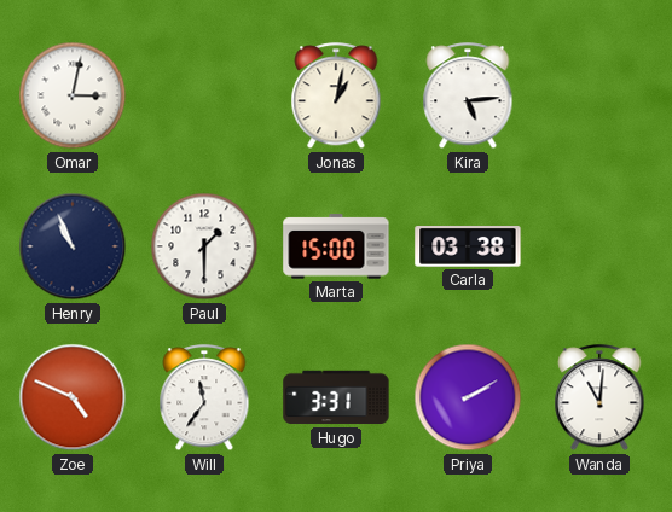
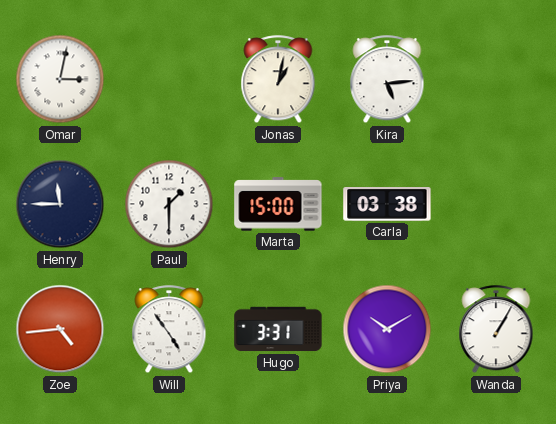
Henry: 10:56 -> 11:45
Zoe: 4:49 -> 4:44
Will: 11:36 -> 4:54
Priya: 2:10 -> 10:10
Wanda: 11:01 -> 1:05
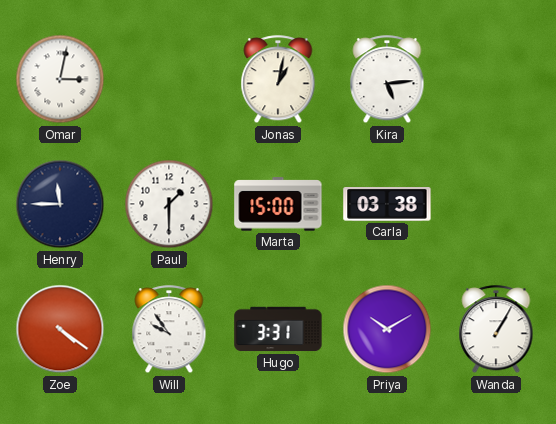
Zoe: 4:44 -> 4:21
Will: 4:54 -> 9:54
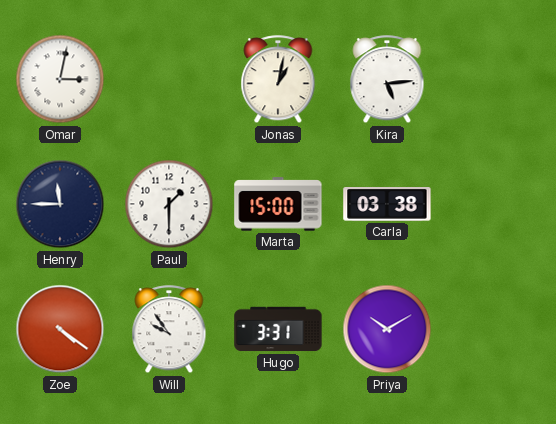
Wanda: 1:05 -> none
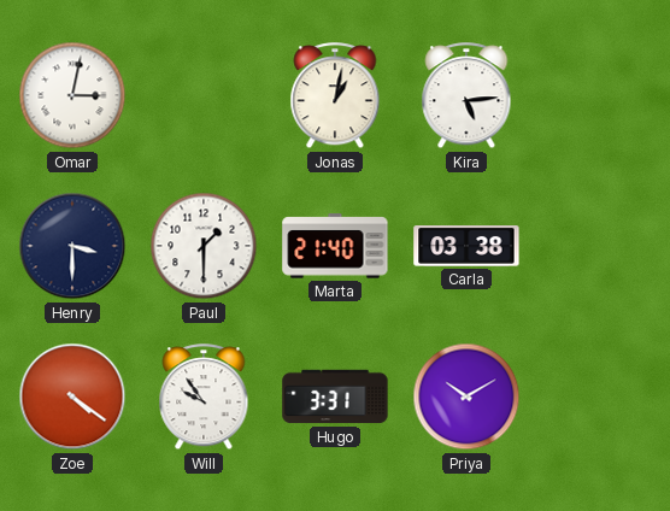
Henry: 11:45 -> 3:30
Marta: 15:00 -> 21:40
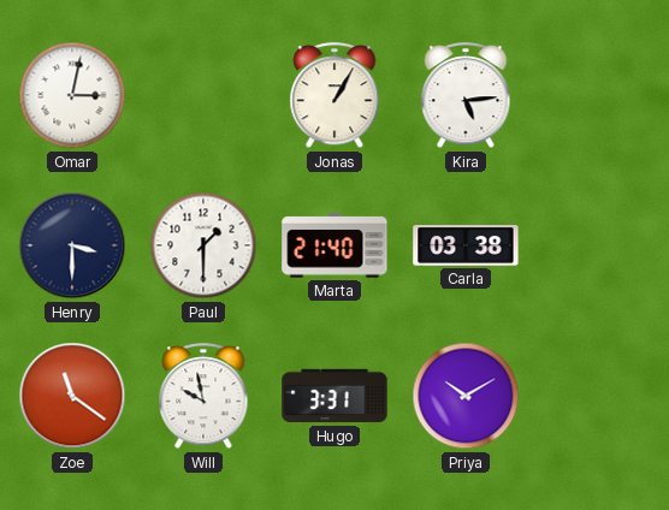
Jonas: 1:02 -> 1:05
Zoe: 4:21 -> 11:21
Will: 9:54 -> 9:58
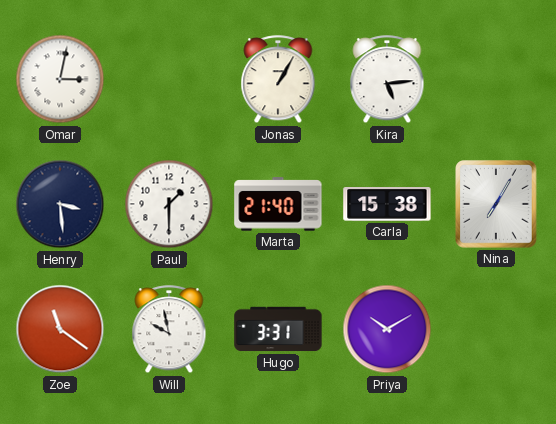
Henry: 3:30 -> 3:29
Carla: 03:38 -> 15:38
Nina: none -> 7:05
